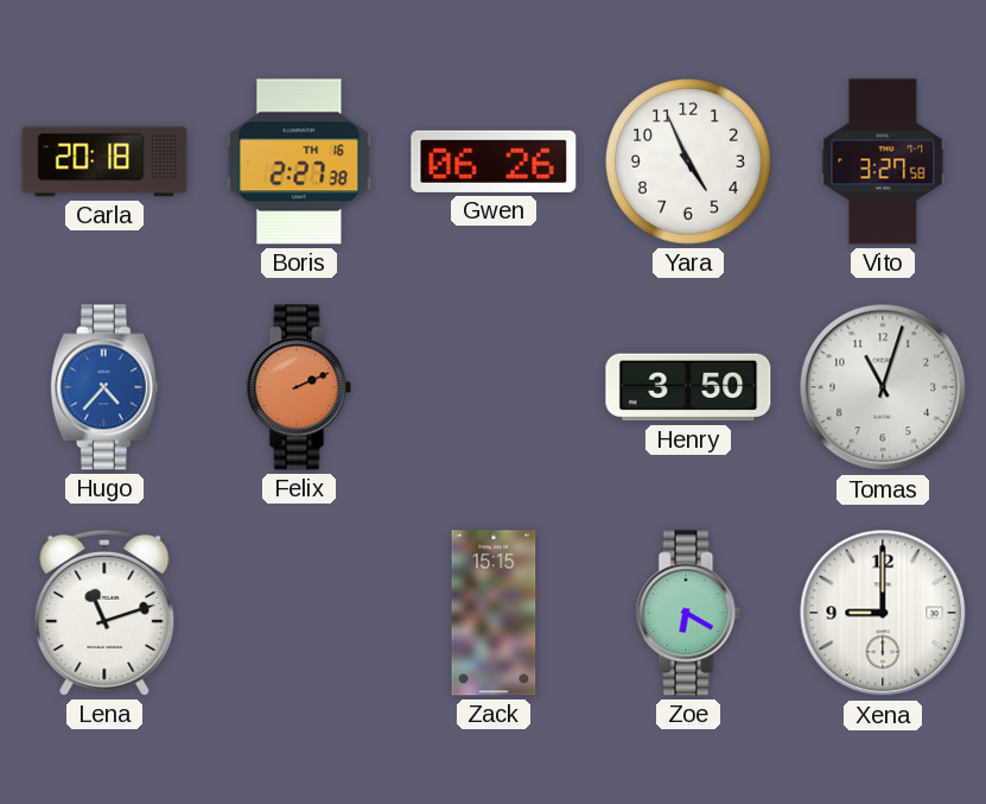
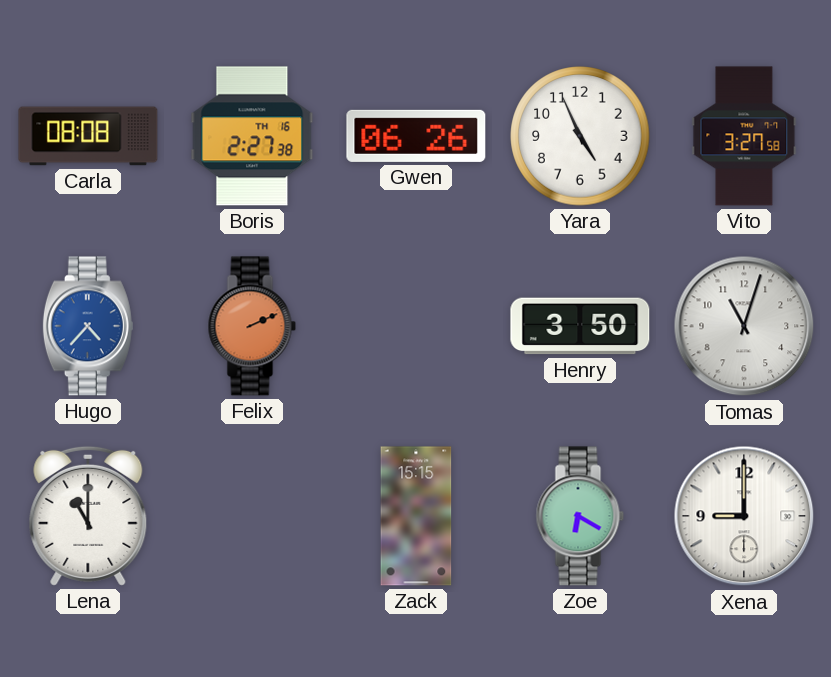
Carla: 20:18 -> 08:08
Lena: 11:12 -> 11:00
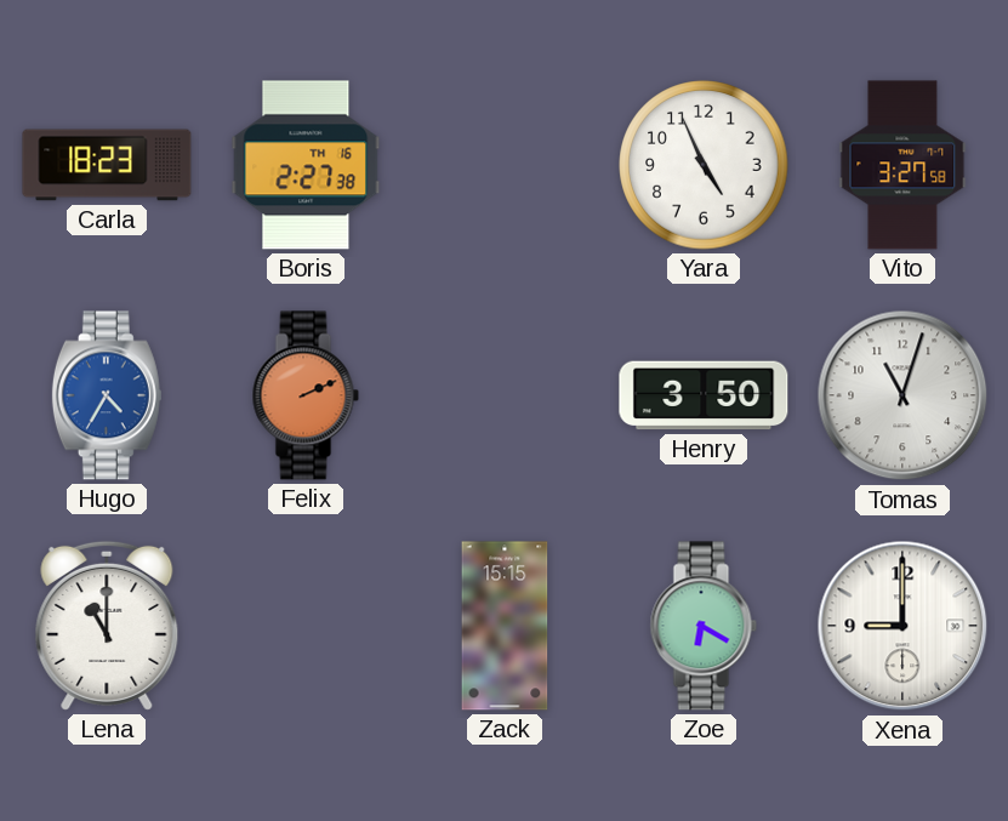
Carla: 08:08 -> 18:23
Gwen: 06:26 -> none
Hugo: 4:37 -> 4:35
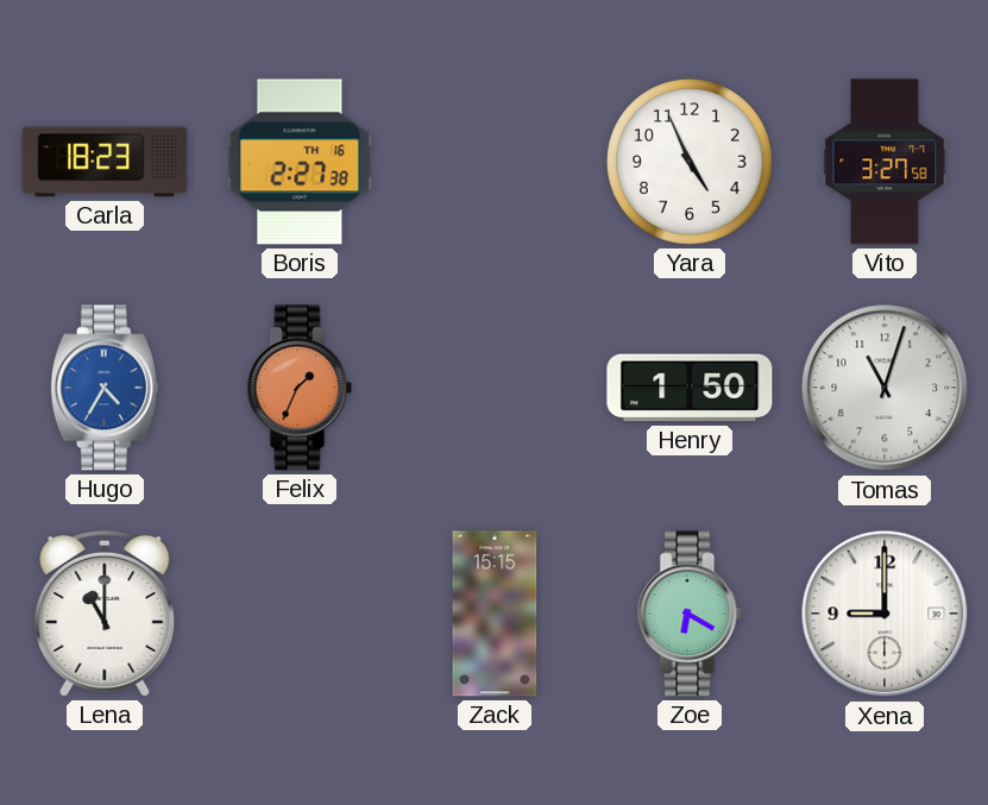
Felix: 2:11 -> 1:34
Henry: 3:50 -> 1:50
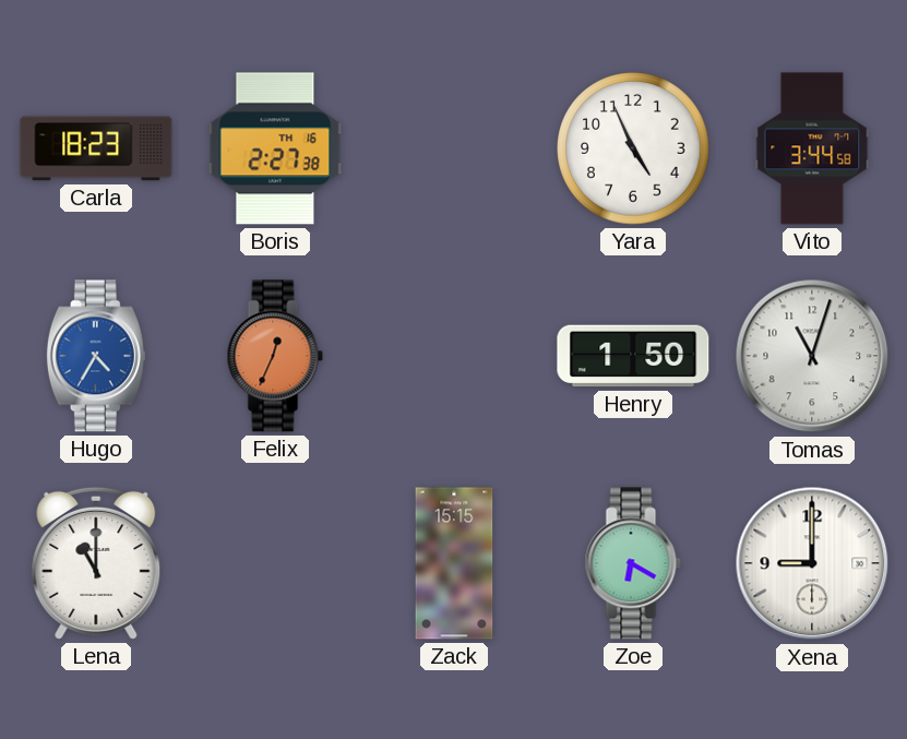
Vito: 3:27 -> 3:44
Felix: 1:34 -> 12:34
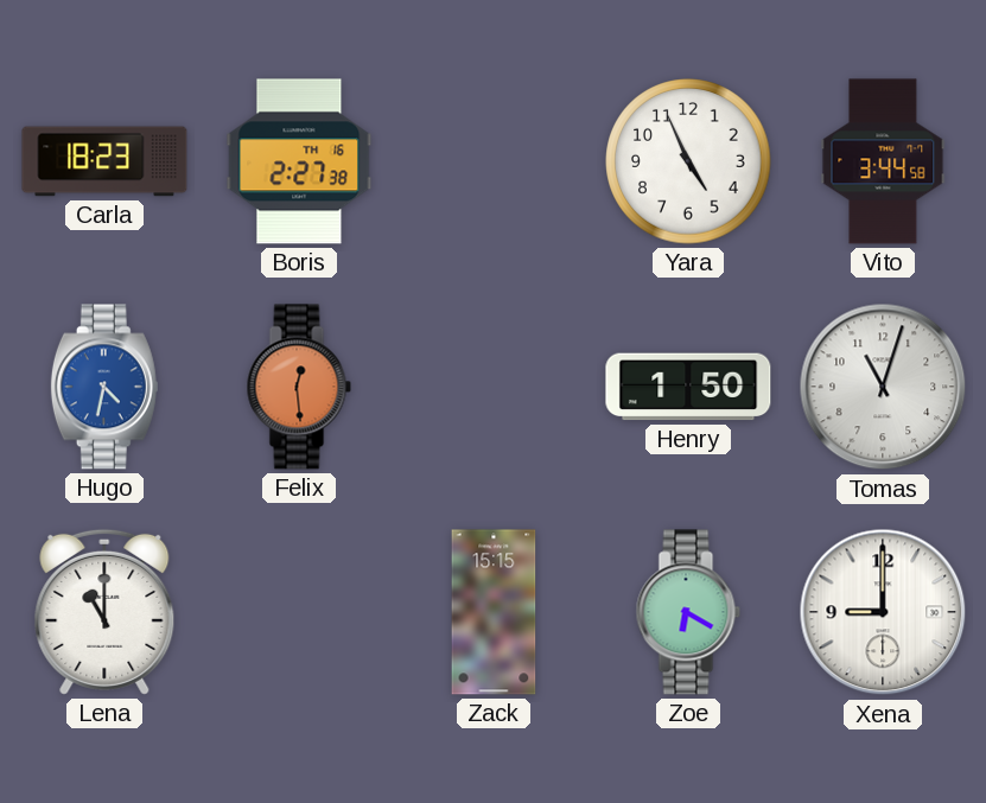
Hugo: 4:35 -> 4:32
Felix: 12:34 -> 12:29
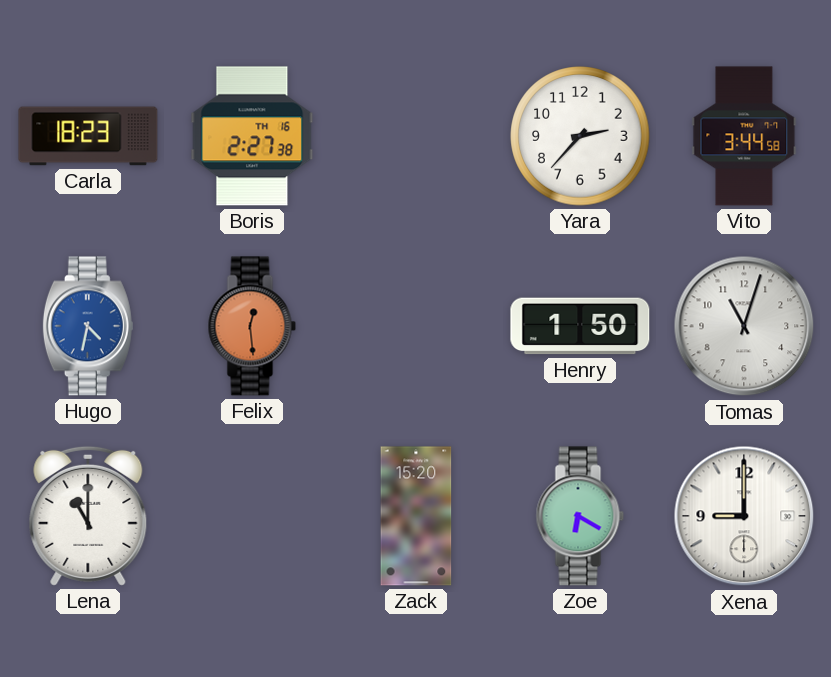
Yara: 4:56 -> 2:37
Zack: 15:15 -> 15:20
